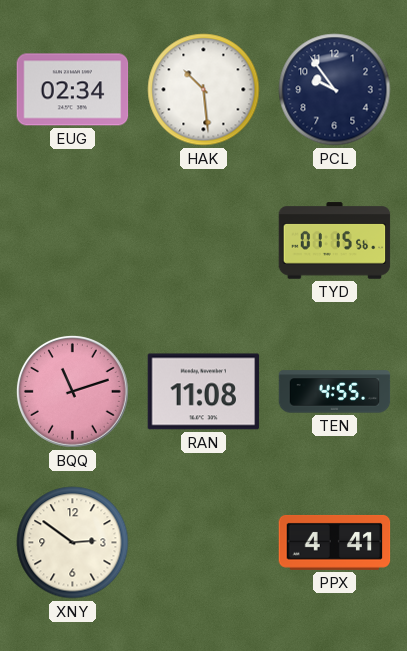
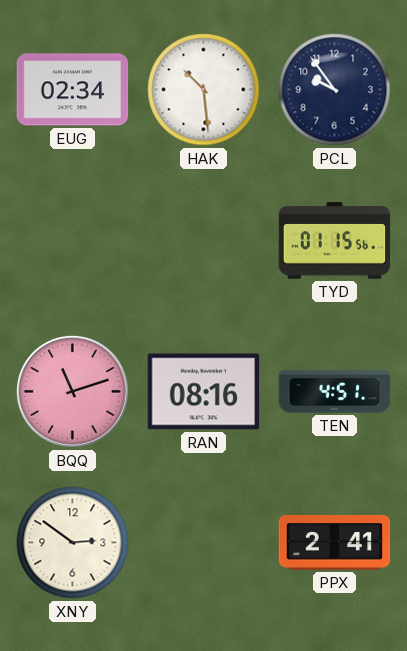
RAN: 11:08 -> 08:16
TEN: 4:55 -> 4:51
PPX: 4:41 -> 2:41
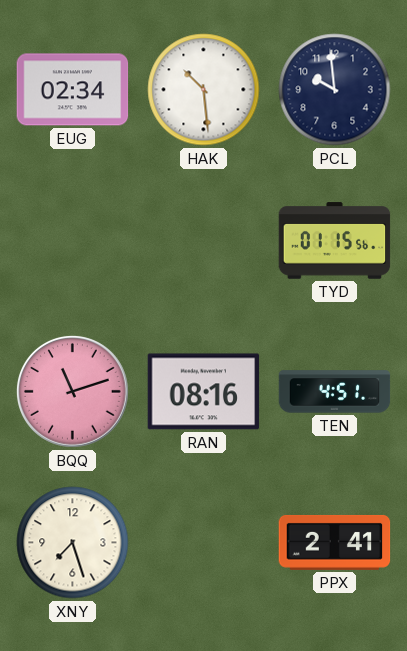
PCL: 9:54 -> 9:59
XNY: 2:51 -> 7:27
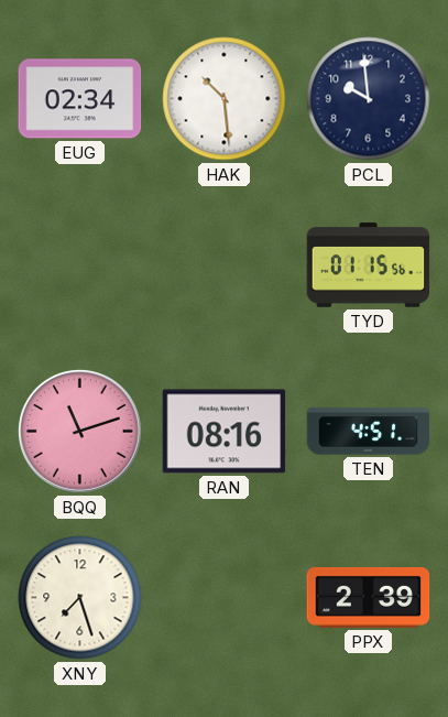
PPX: 2:41 -> 2:39
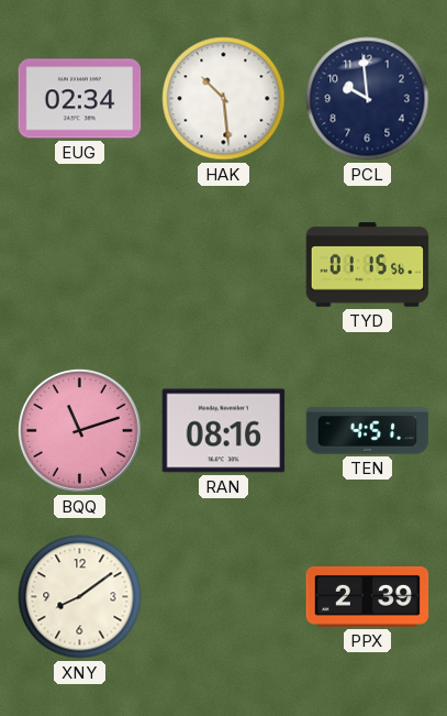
XNY: 7:27 -> 8:09
